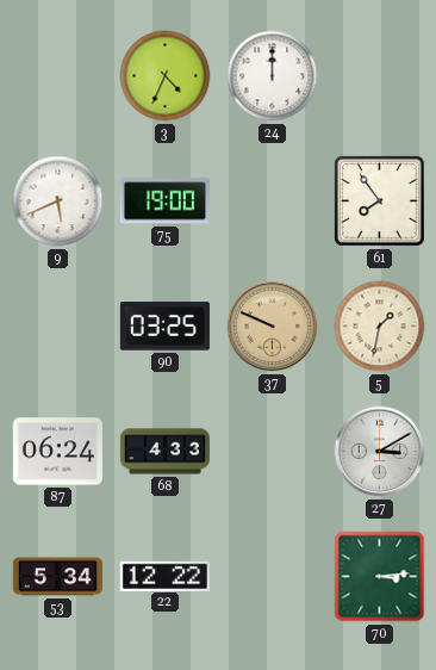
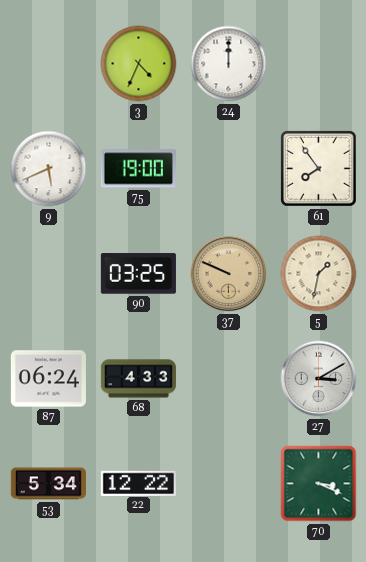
70: 3:14 -> 3:19
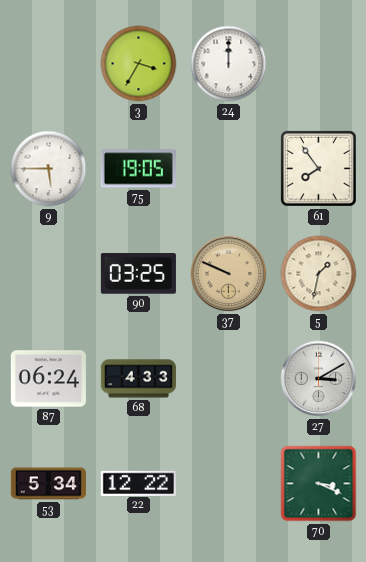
3: 4:34 -> 3:35
9: 5:41 -> 5:45
75: 19:00 -> 19:05
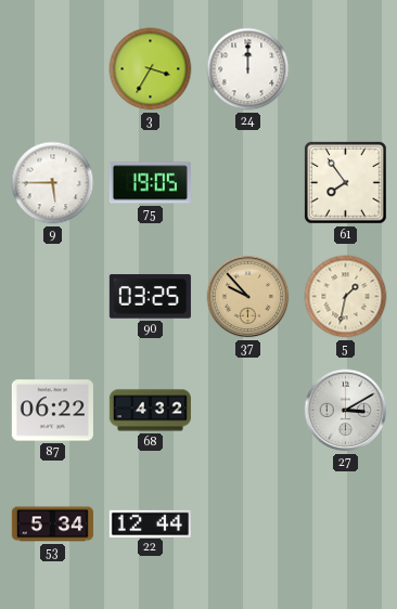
37: 9:49 -> 9:53
87: 06:24 -> 06:22
68: 4:33 -> 4:32
22: 12:22 -> 12:44
70: 3:19 -> none
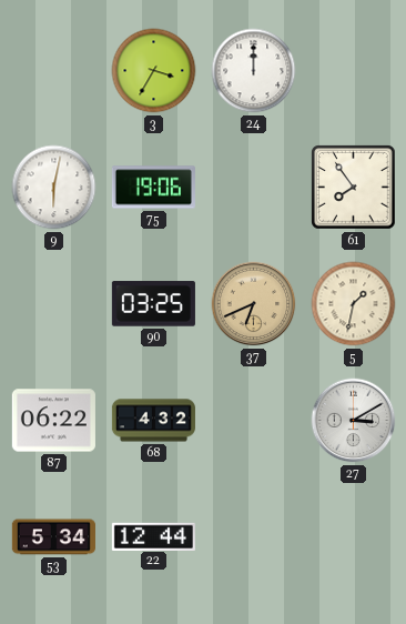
9: 5:45 -> 6:02
75: 19:05 -> 19:06
37: 9:53 -> 6:41
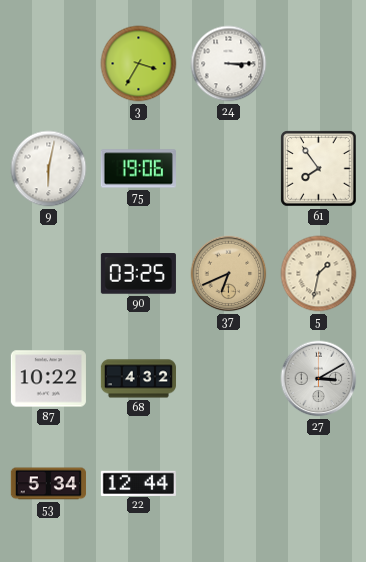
24: 12:00 -> 3:15
87: 06:22 -> 10:22
